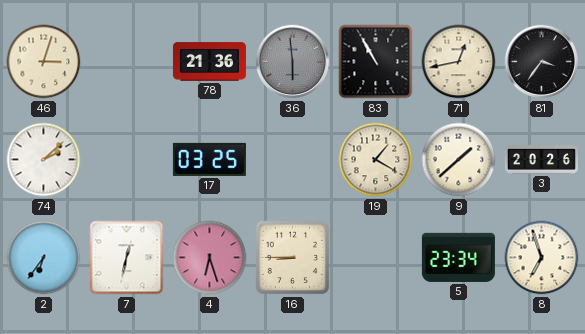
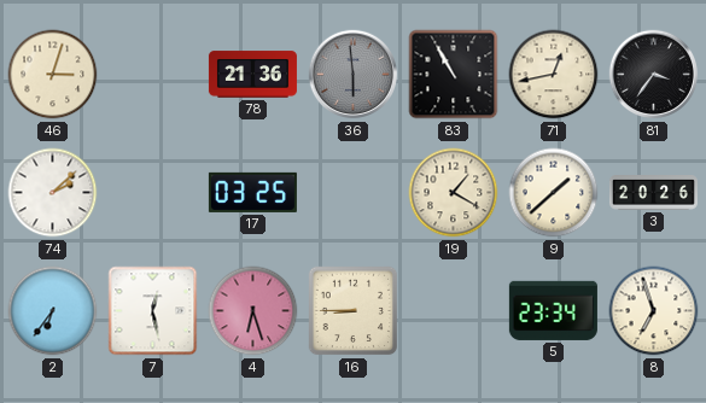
7: 12:32 -> 12:28
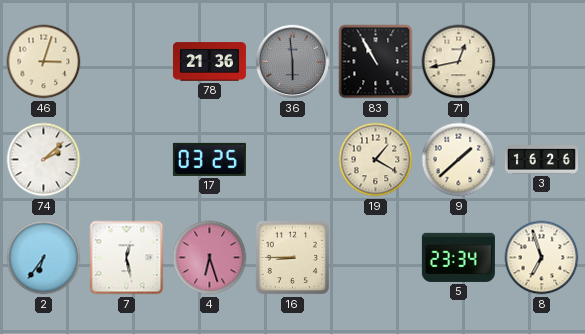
81: 3:36 -> none
3: 20:26 -> 16:26
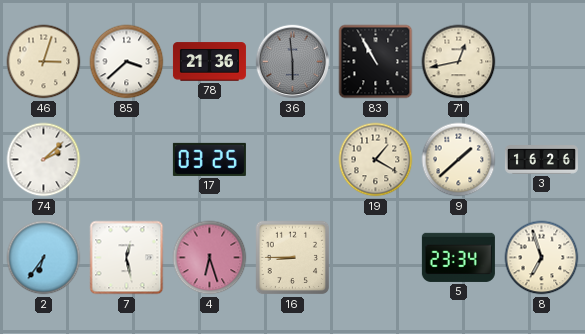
85: none -> 3:38
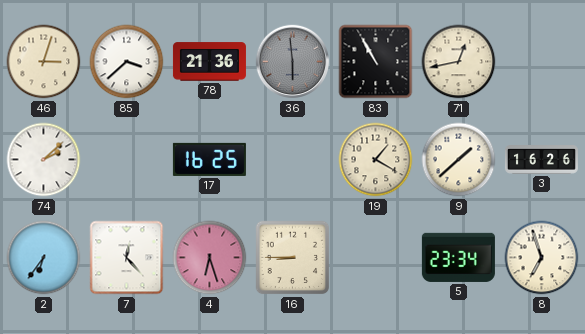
17: 03:25 -> 16:25
7: 12:28 -> 12:23
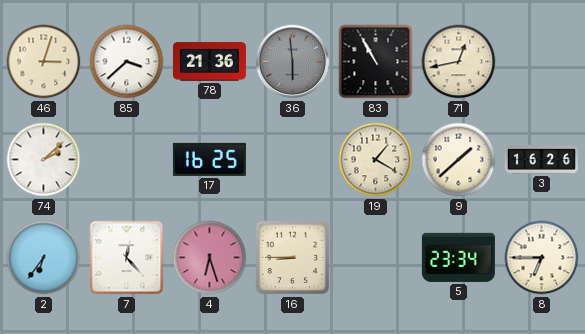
8: 6:57 -> 6:45
